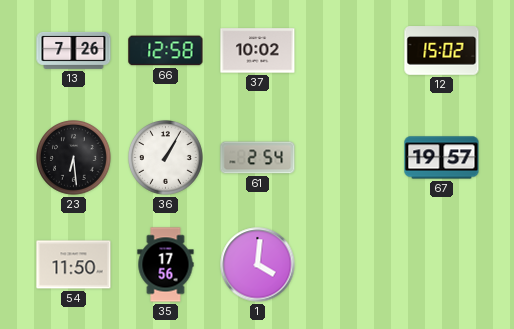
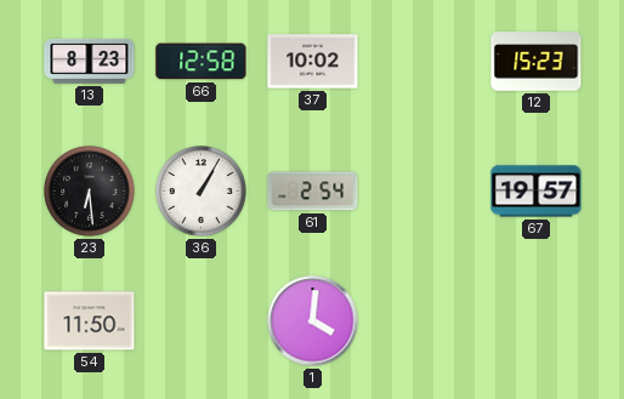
13: 7:26 -> 8:23
12: 15:02 -> 15:23
35: 17:56 -> none
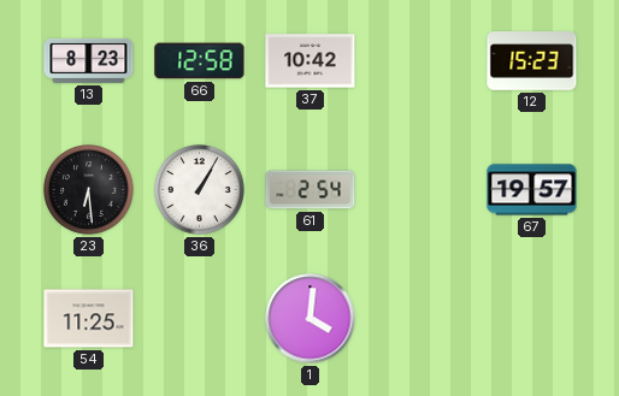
37: 10:02 -> 10:42
54: 11:50 -> 11:25
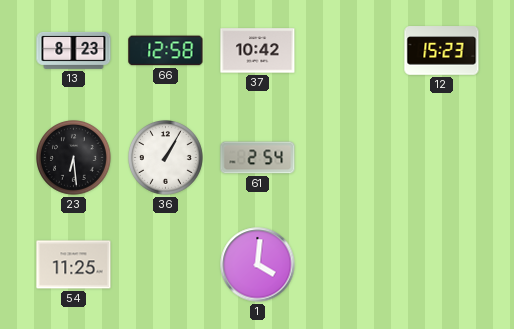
67: 19:57 -> none
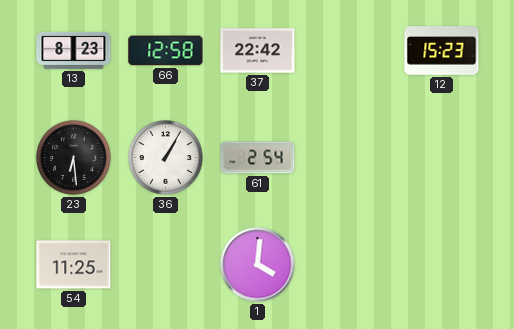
37: 10:42 -> 22:42
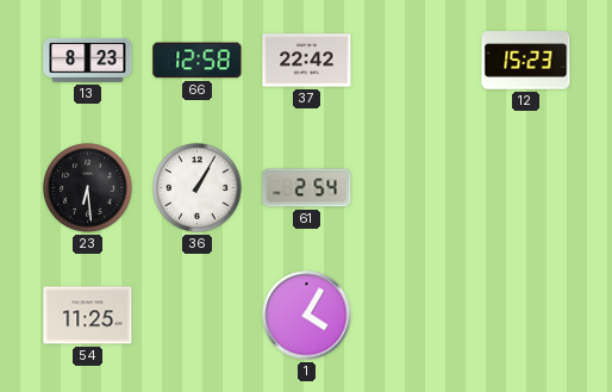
1: 4:01 -> 4:05
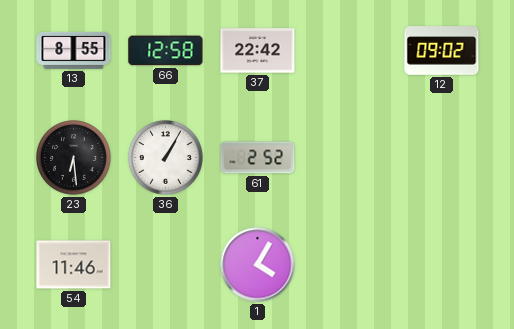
13: 8:23 -> 8:55
12: 15:23 -> 09:02
61: 2:54 -> 2:52
54: 11:25 -> 11:46
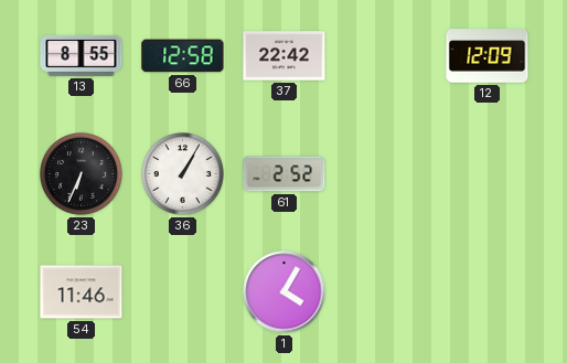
12: 09:02 -> 12:09
23: 6:29 -> 6:34
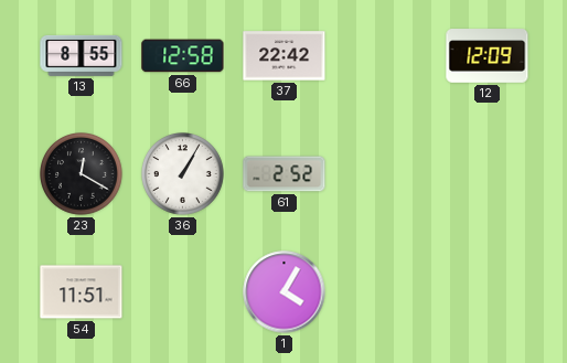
23: 6:34 -> 12:20
54: 11:46 -> 11:51
